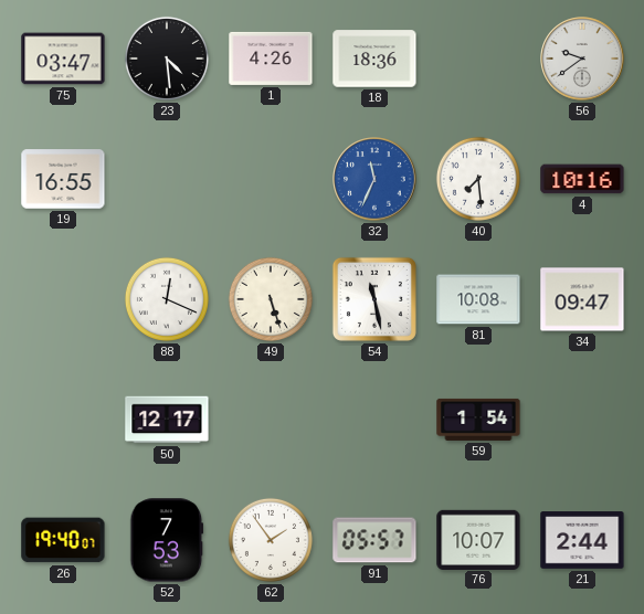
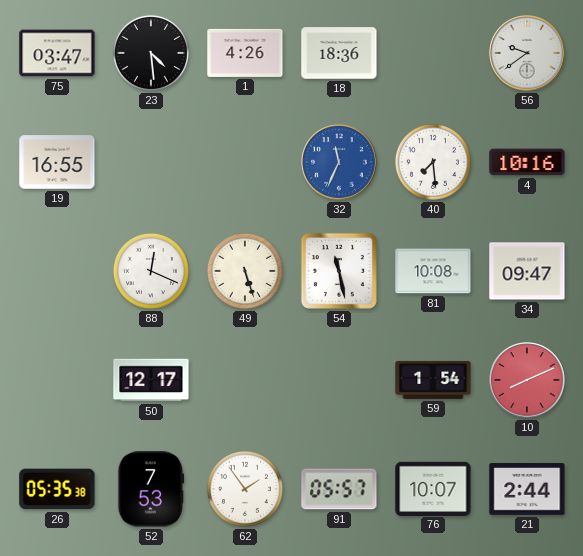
10: none -> 8:11
26: 19:40 -> 05:35
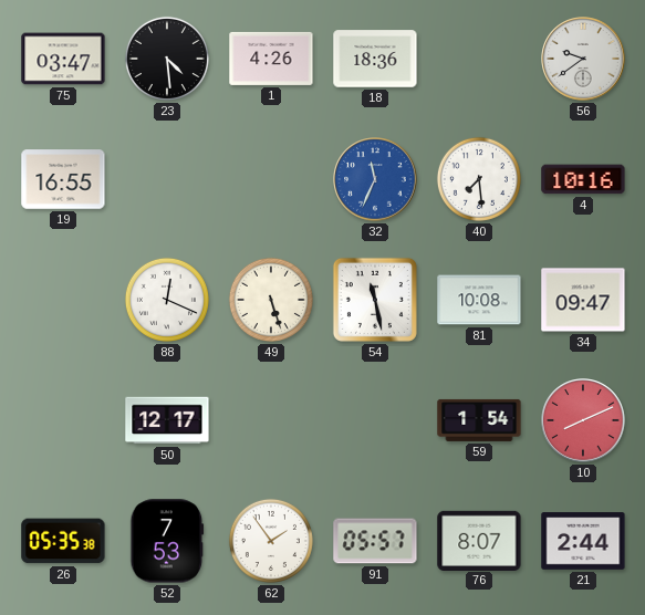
76: 10:07 -> 8:07
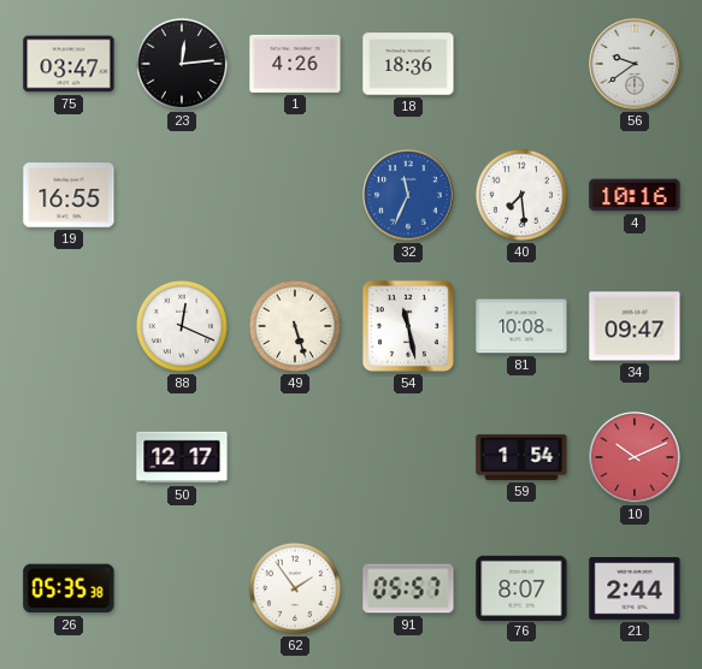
23: 4:29 -> 12:14
10: 8:11 -> 10:11
52: 7:53 -> none
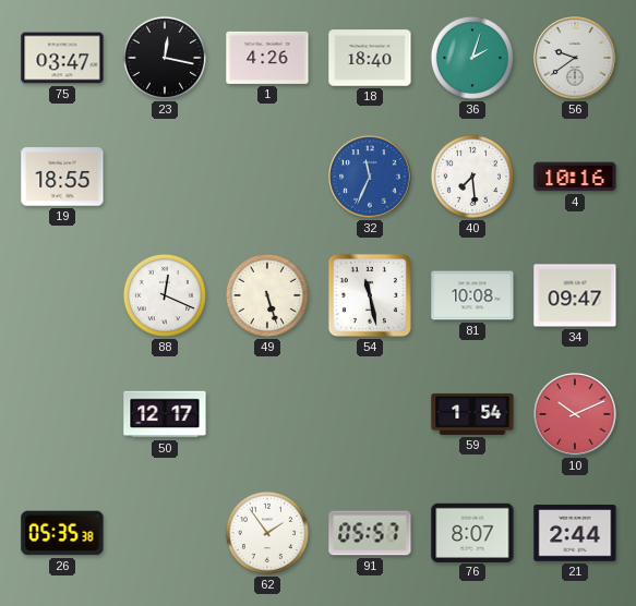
23: 12:14 -> 12:17
18: 18:36 -> 18:40
36: none -> 2:03
19: 16:55 -> 18:55
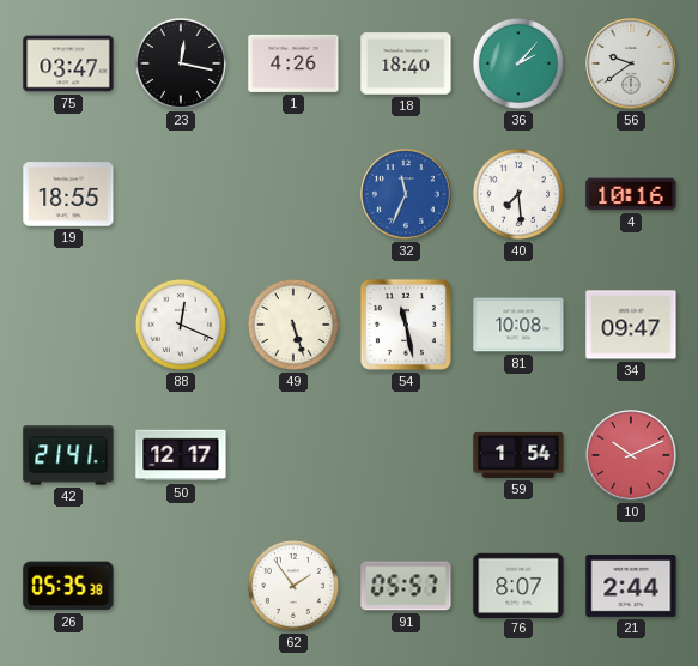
36: 2:03 -> 2:07
42: none -> 21:41
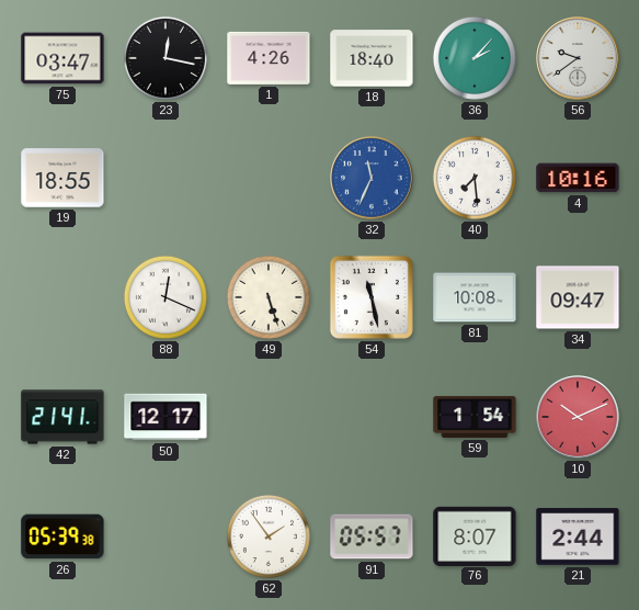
26: 05:35 -> 05:39
